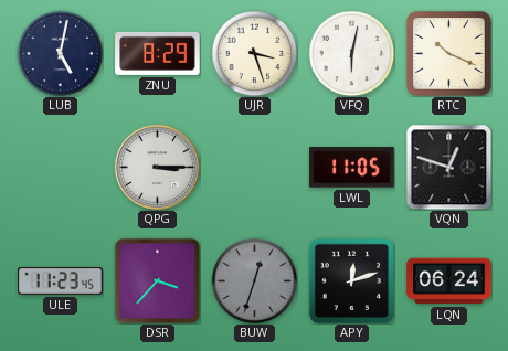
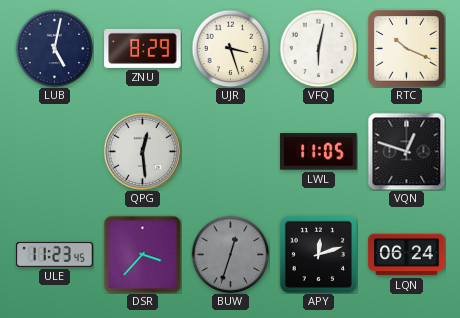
QPG: 3:15 -> 12:29
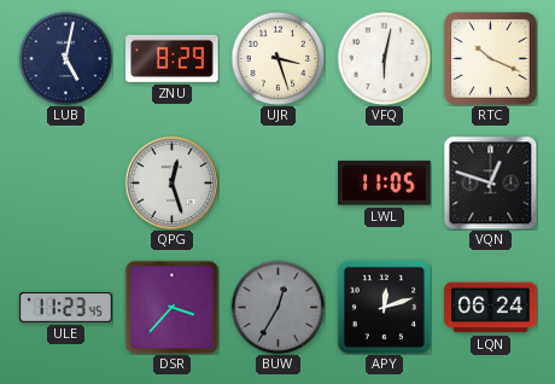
QPG: 12:29 -> 12:27
BUW: 12:33 -> 12:35
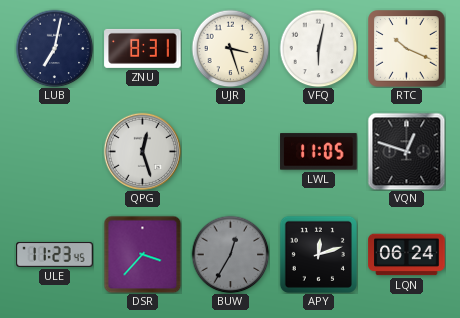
LUB: 5:02 -> 7:02
ZNU: 8:29 -> 8:31
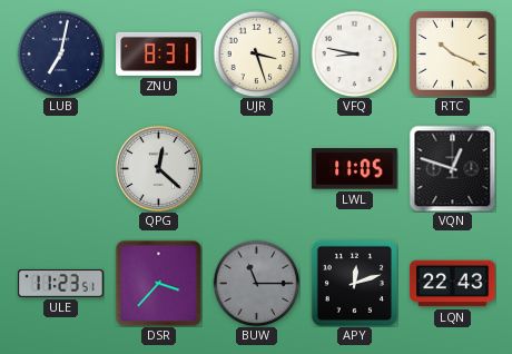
VFQ: 6:02 -> 8:47
QPG: 12:27 -> 12:22
ULE: 11:23:45 -> 11:23:51
BUW: 12:35 -> 11:15
LQN: 06:24 -> 22:43
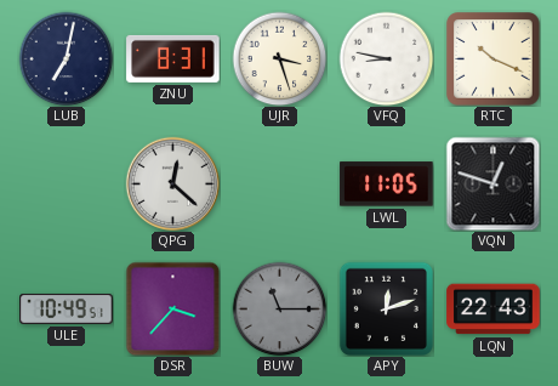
ULE: 11:23 -> 10:49
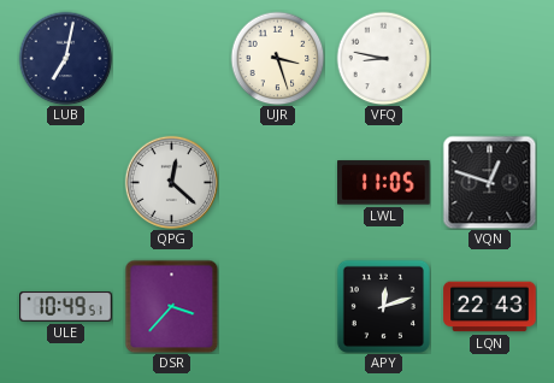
ZNU: 8:31 -> none
RTC: 10:19 -> none
BUW: 11:15 -> none
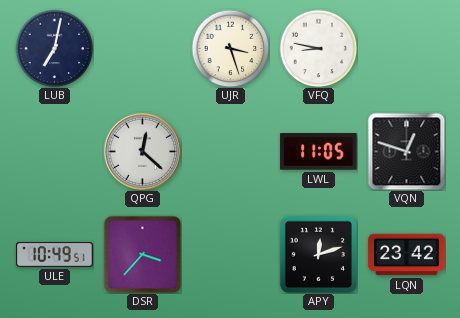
LQN: 22:43 -> 23:42
